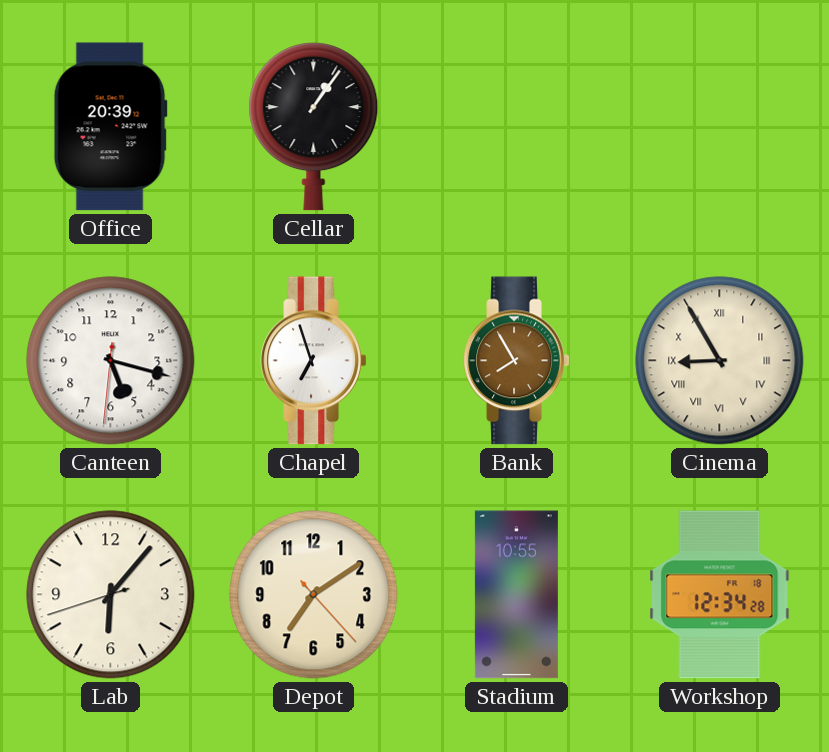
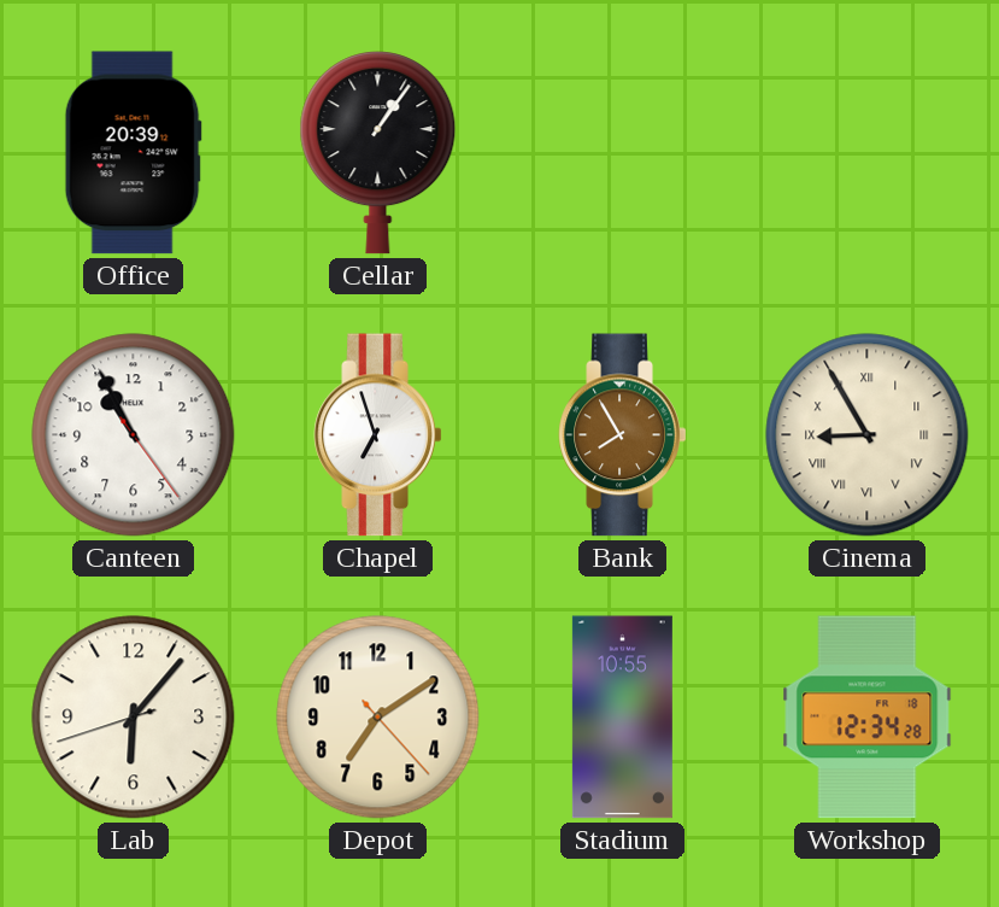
Canteen: 5:17 -> 10:55
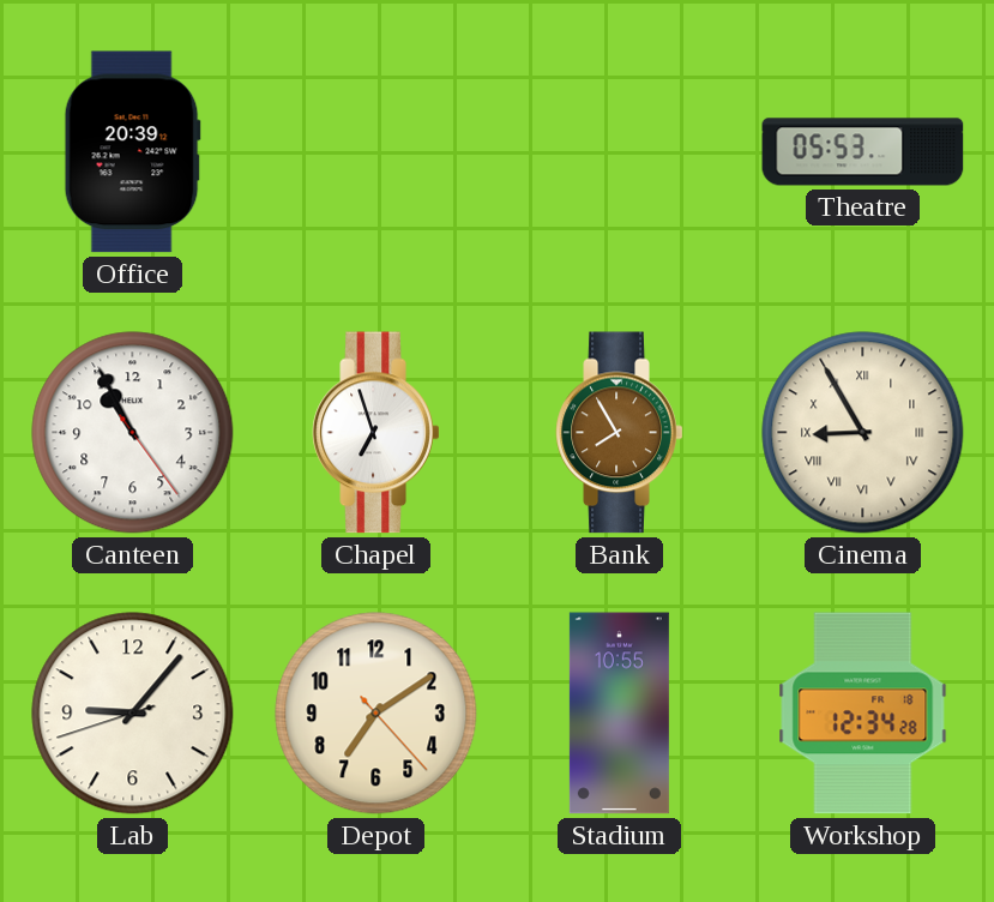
Cellar: 1:06 -> none
Theatre: none -> 05:53
Lab: 6:06 -> 9:06
